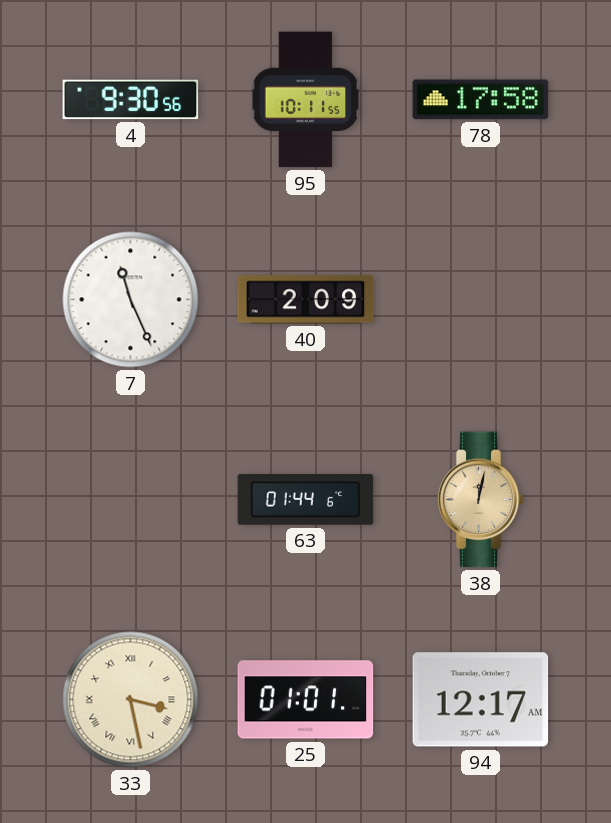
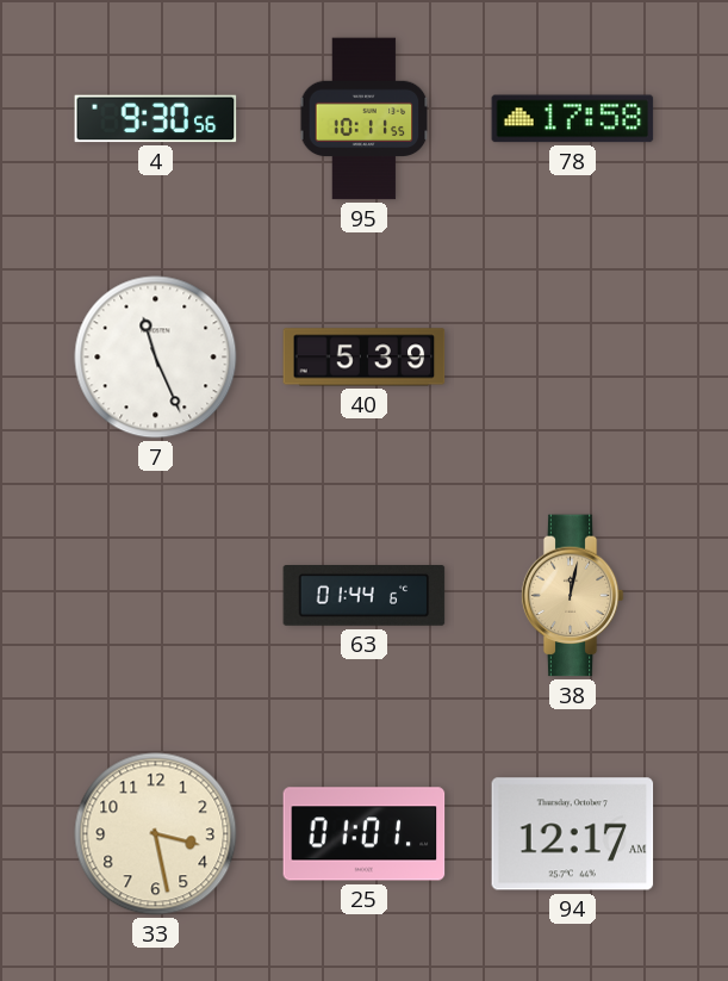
40: 2:09 -> 5:39
33 numerals: Roman -> Arabic
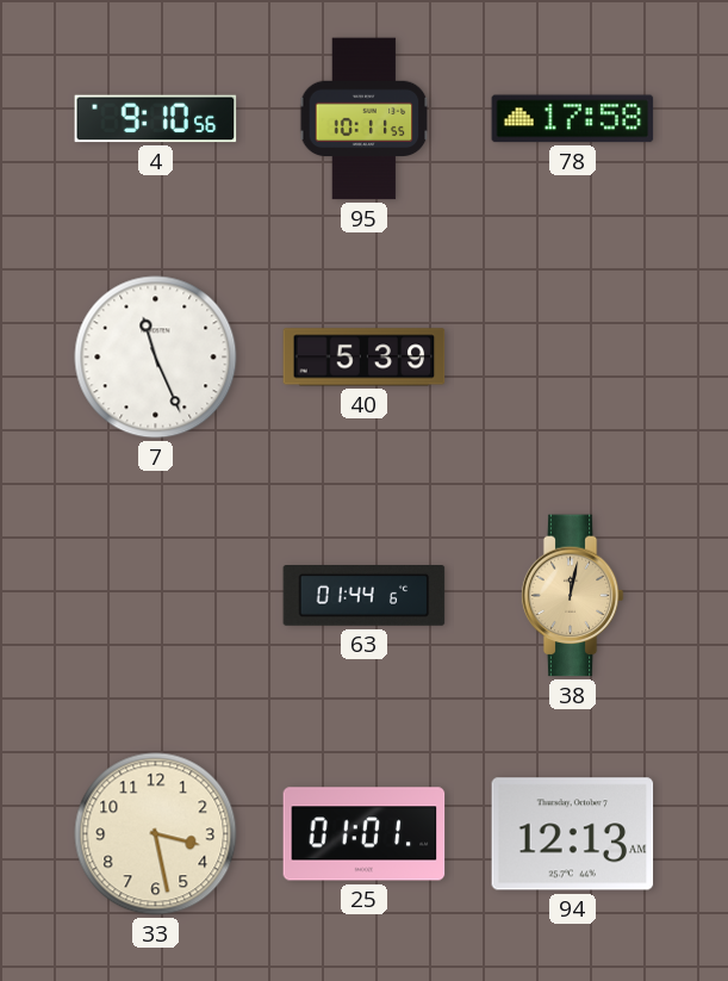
4: 9:30 -> 9:10
94: 12:17 -> 12:13
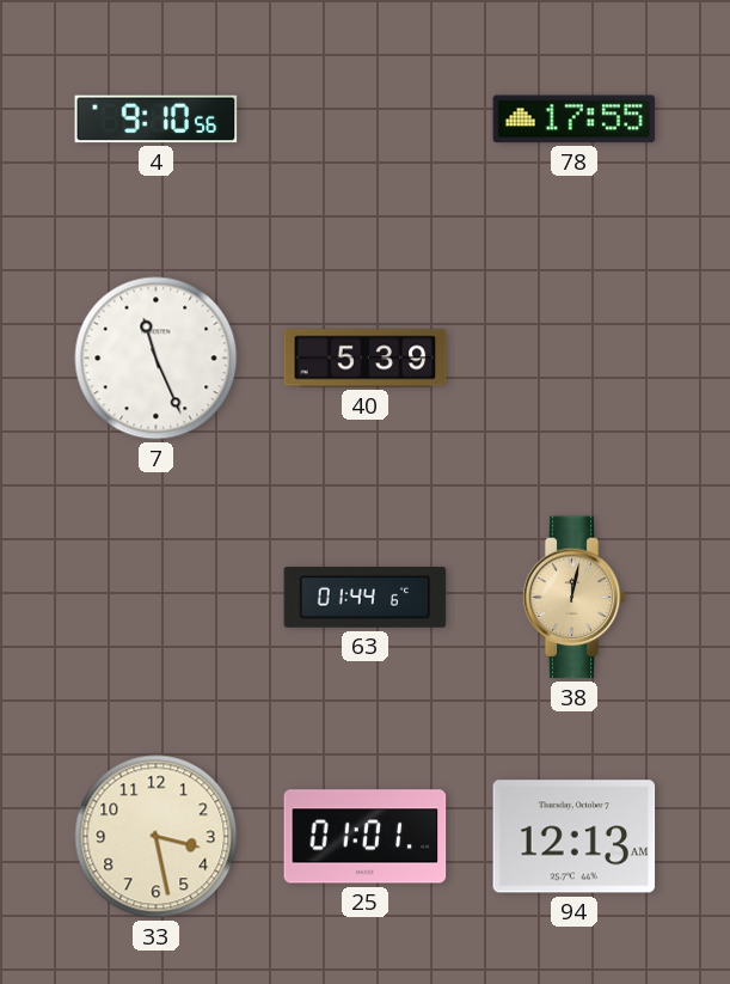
95: 10:11 -> none
78: 17:58 -> 17:55
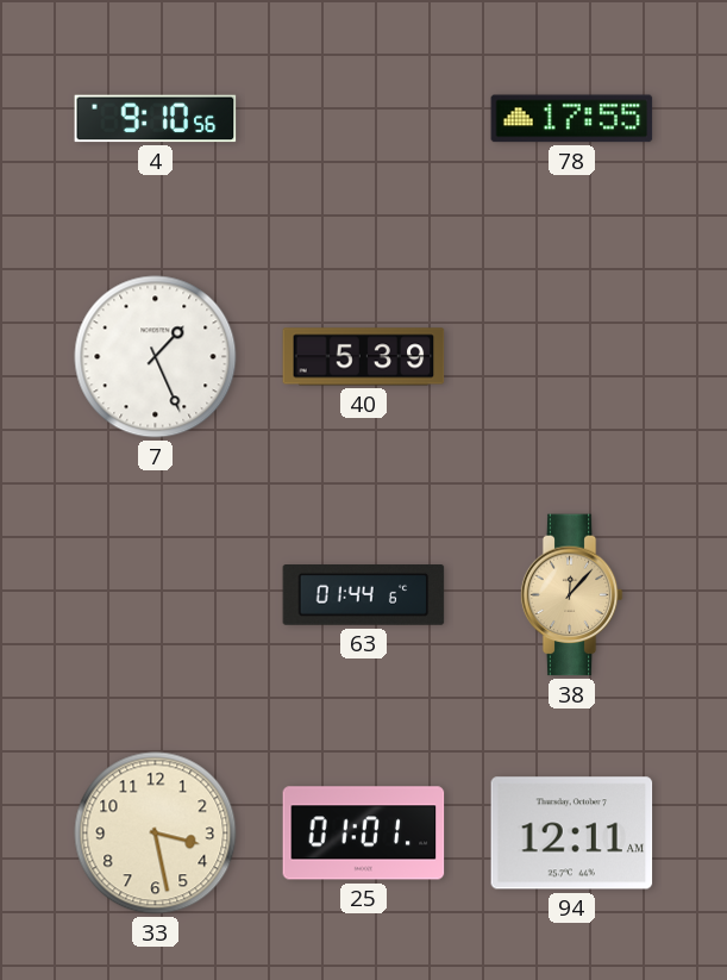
7: 11:26 -> 1:26
38: 12:02 -> 12:07
94: 12:13 -> 12:11
